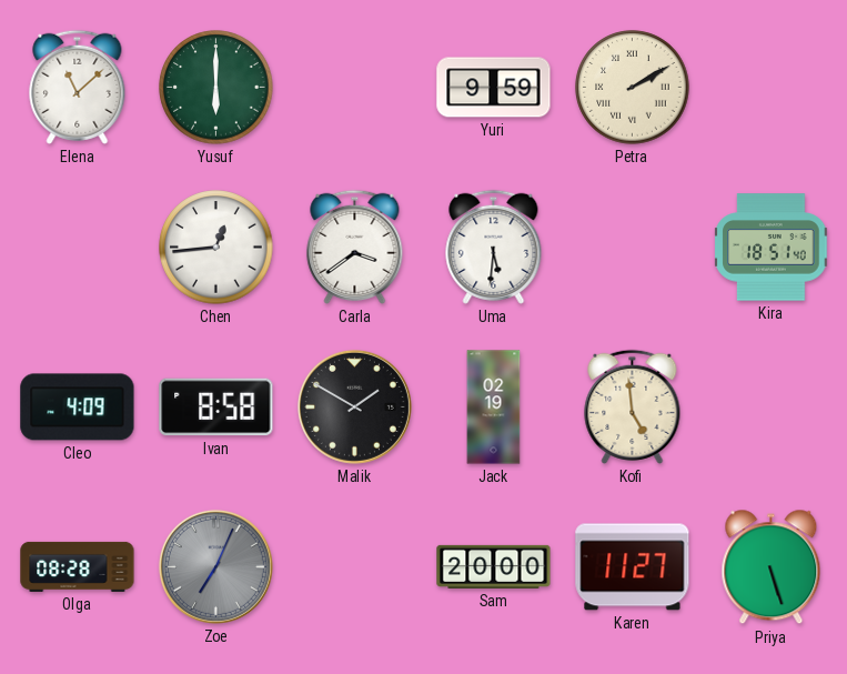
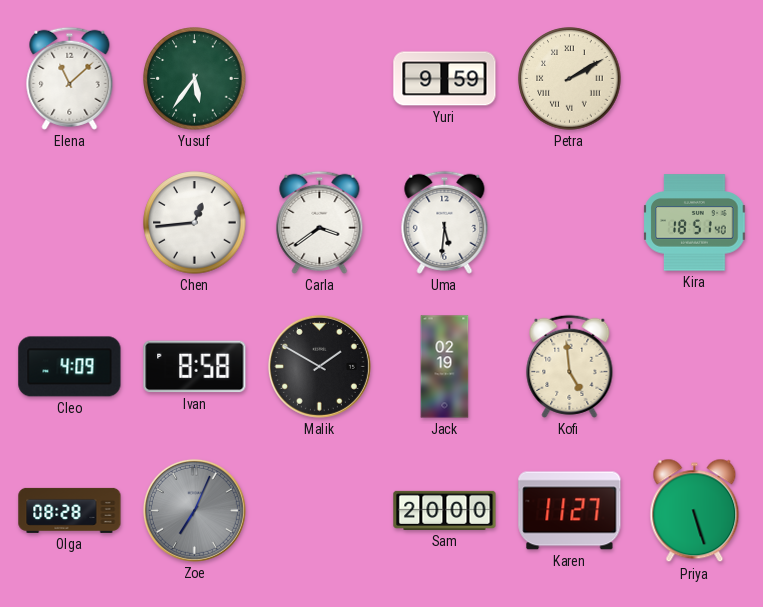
Yusuf: 6:00 -> 5:36
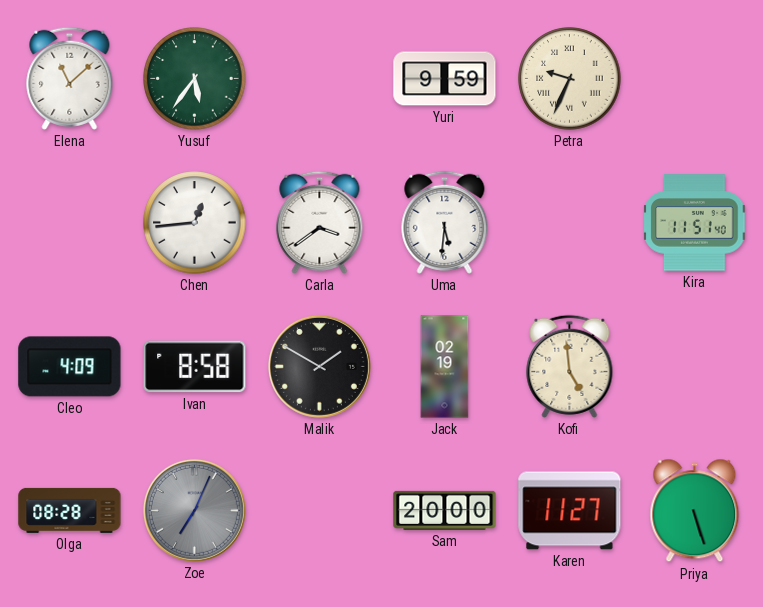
Petra: 2:10 -> 9:34
Kira: 18:51 -> 11:51
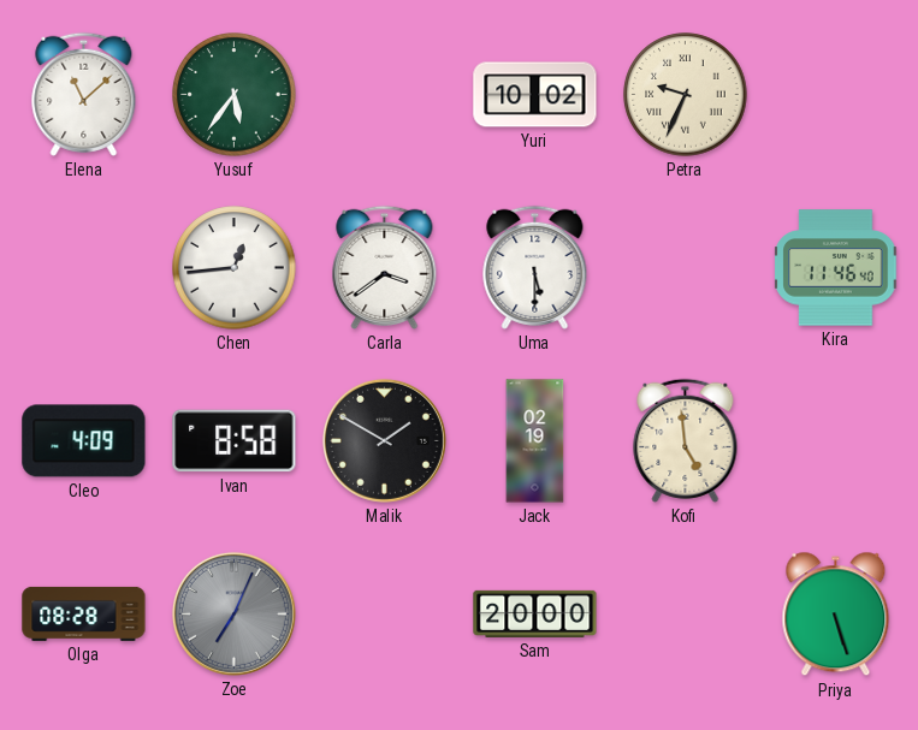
Yuri: 9:59 -> 10:02
Uma: 5:31 -> 5:30
Kira: 11:51 -> 11:46
Karen: 11:27 -> none
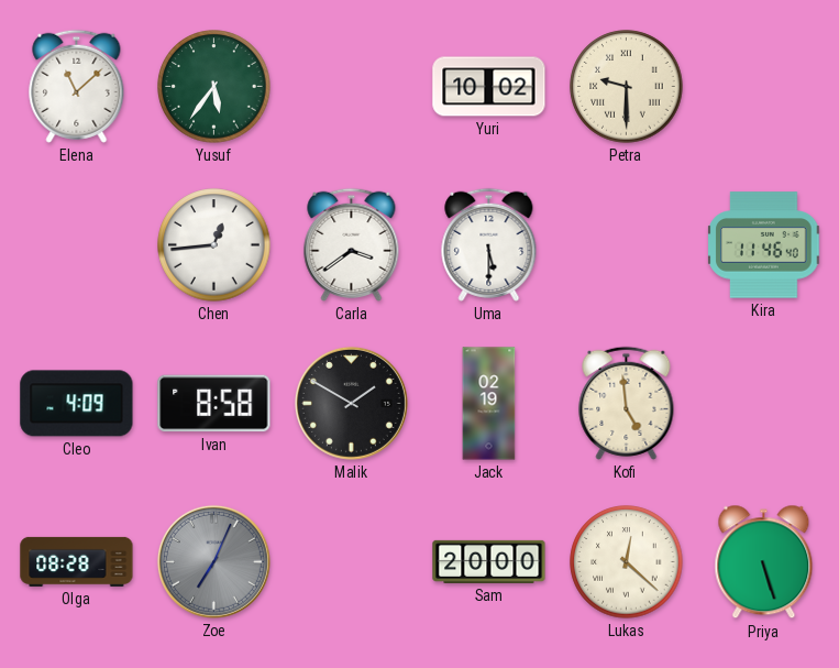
Petra: 9:34 -> 9:30
Lukas: none -> 12:22
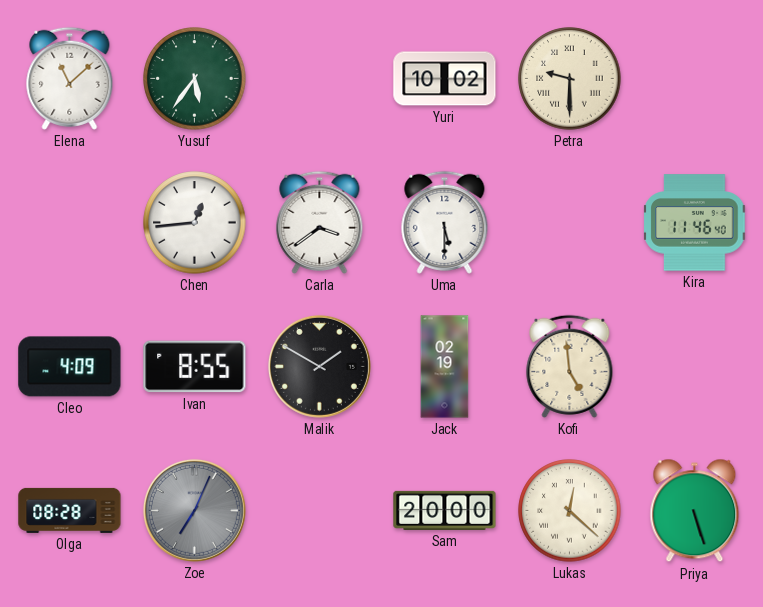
Ivan: 8:58 -> 8:55
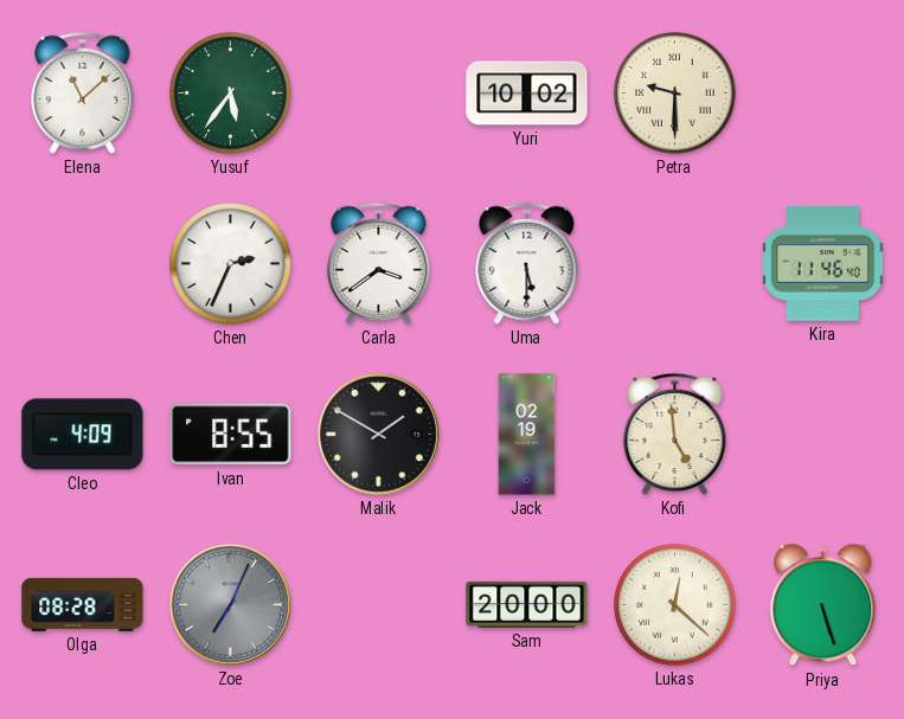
Chen: 12:44 -> 2:34
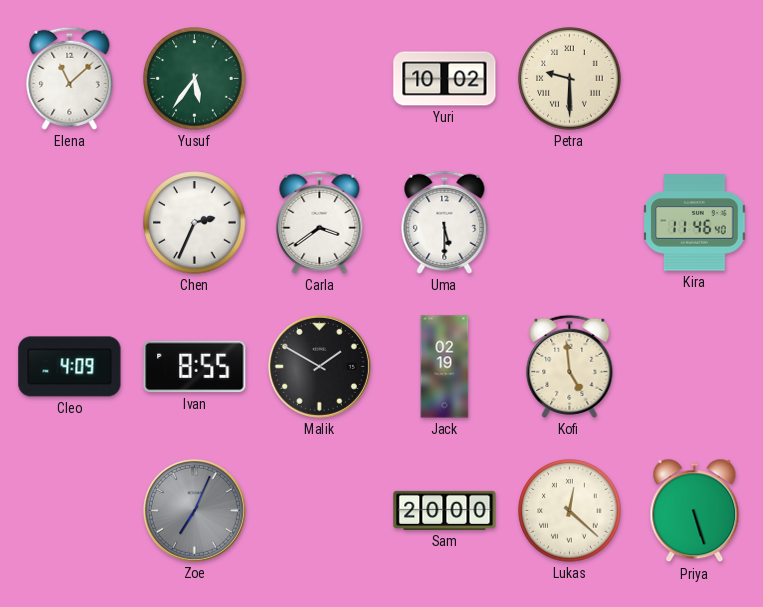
Olga: 08:28 -> none
